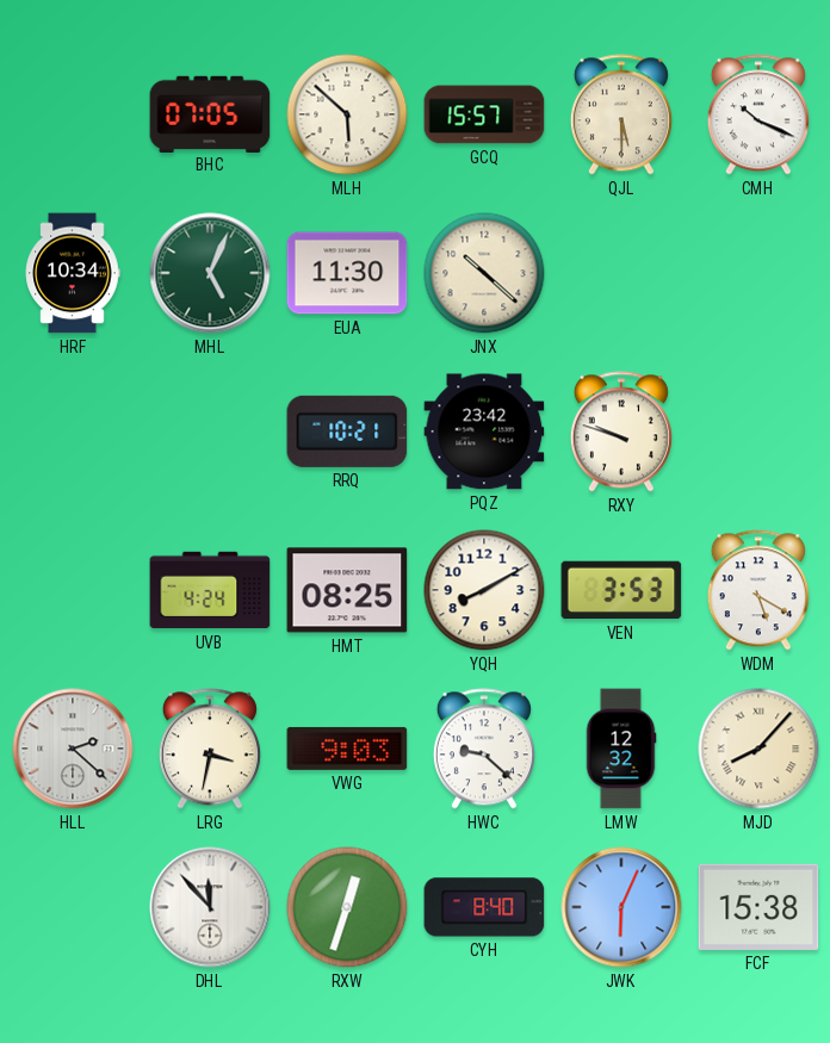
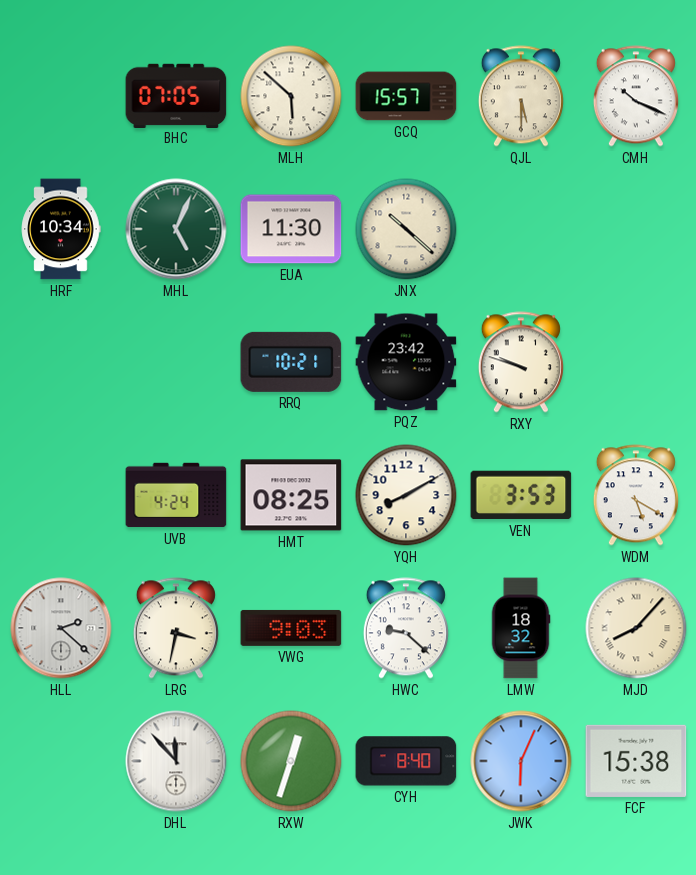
LMW: 12:32 -> 18:32
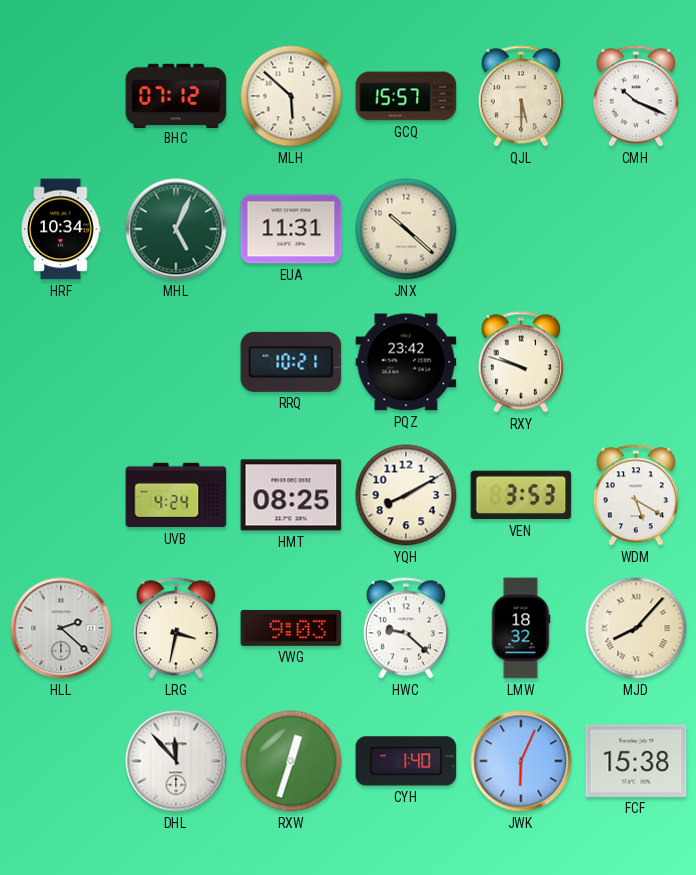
BHC: 07:05 -> 07:12
EUA: 11:30 -> 11:31
CYH: 8:40 -> 1:40
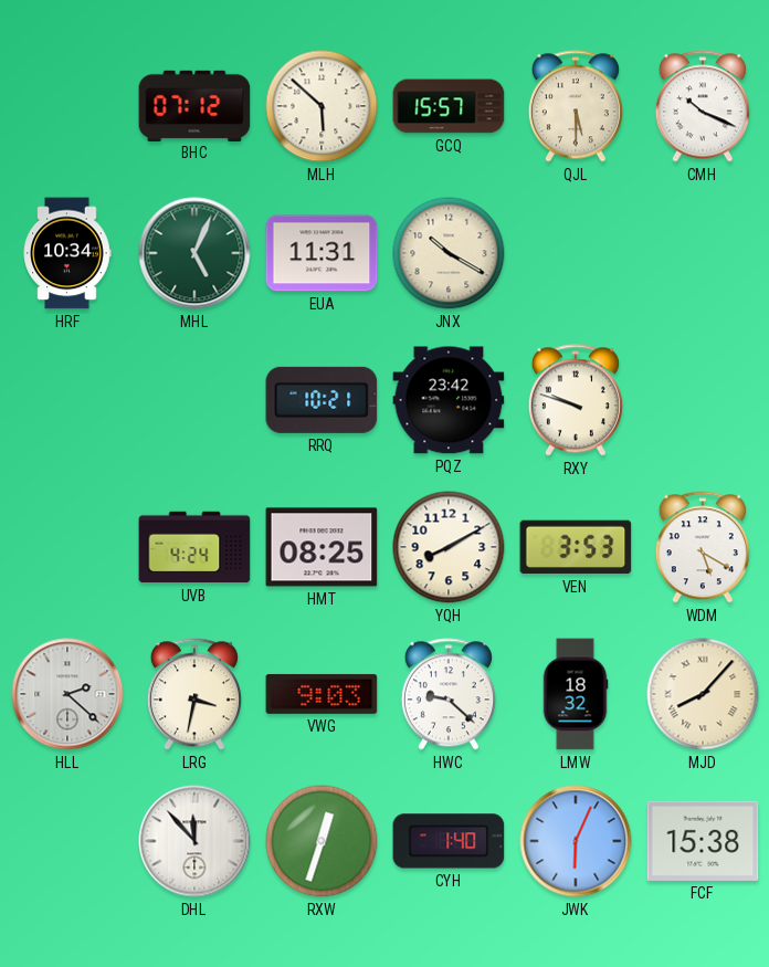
JNX: 10:22 -> 10:20
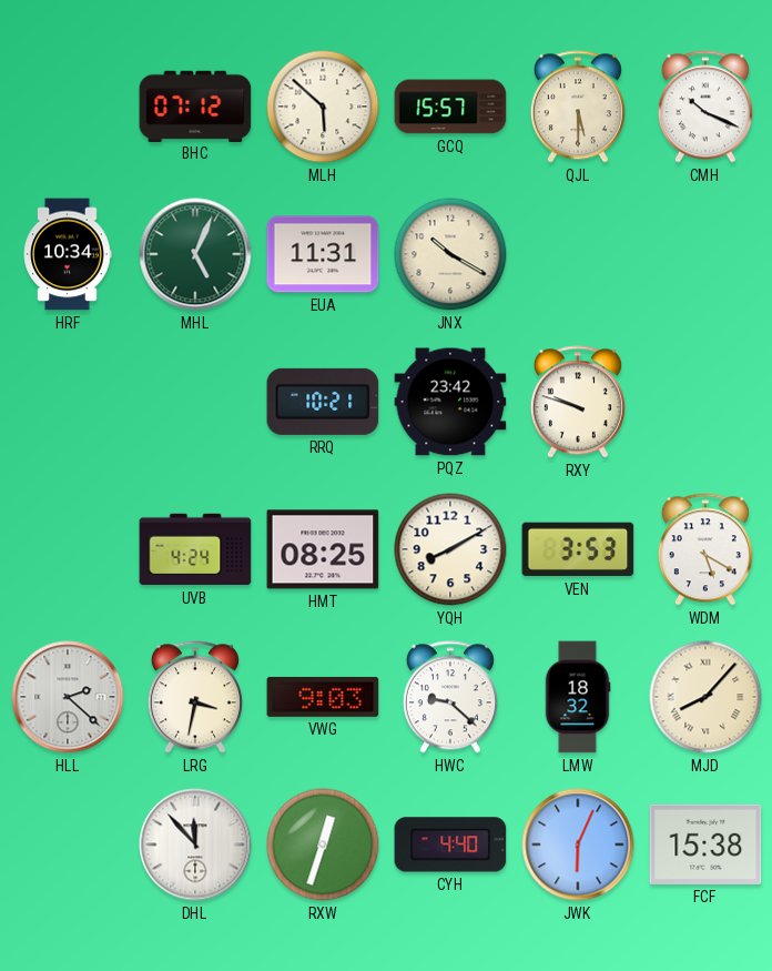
CYH: 1:40 -> 4:40
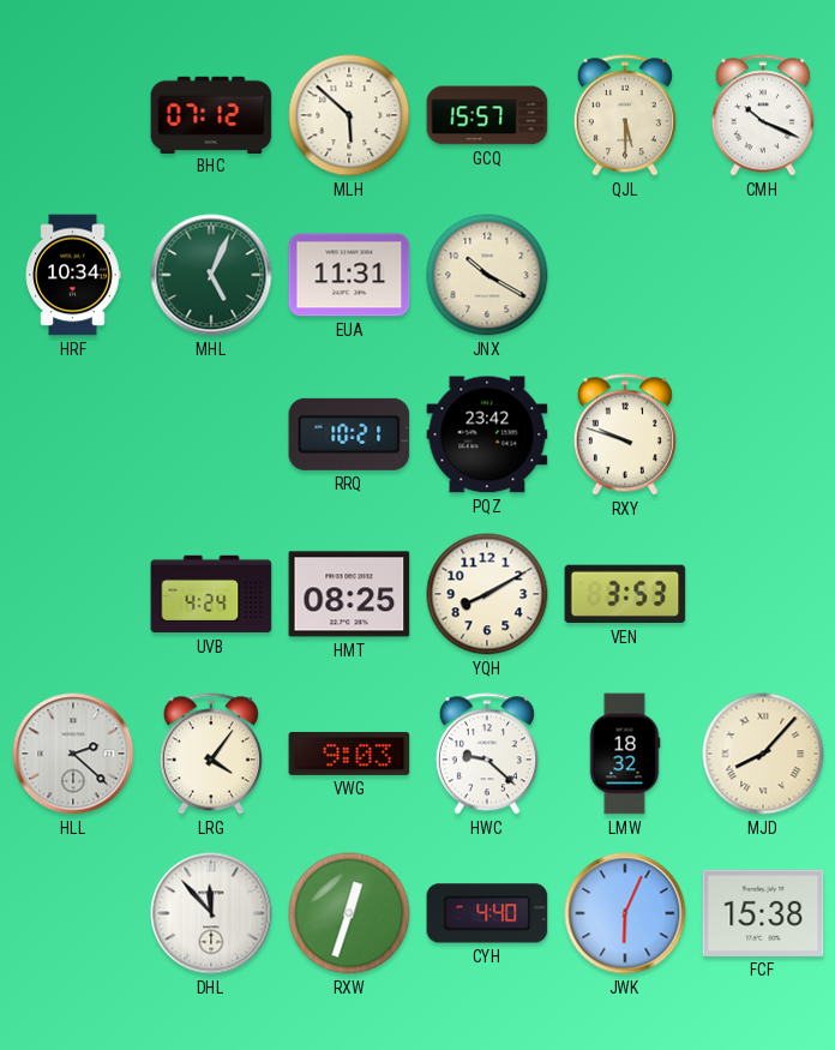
WDM: 5:20 -> none
LRG: 3:32 -> 4:06
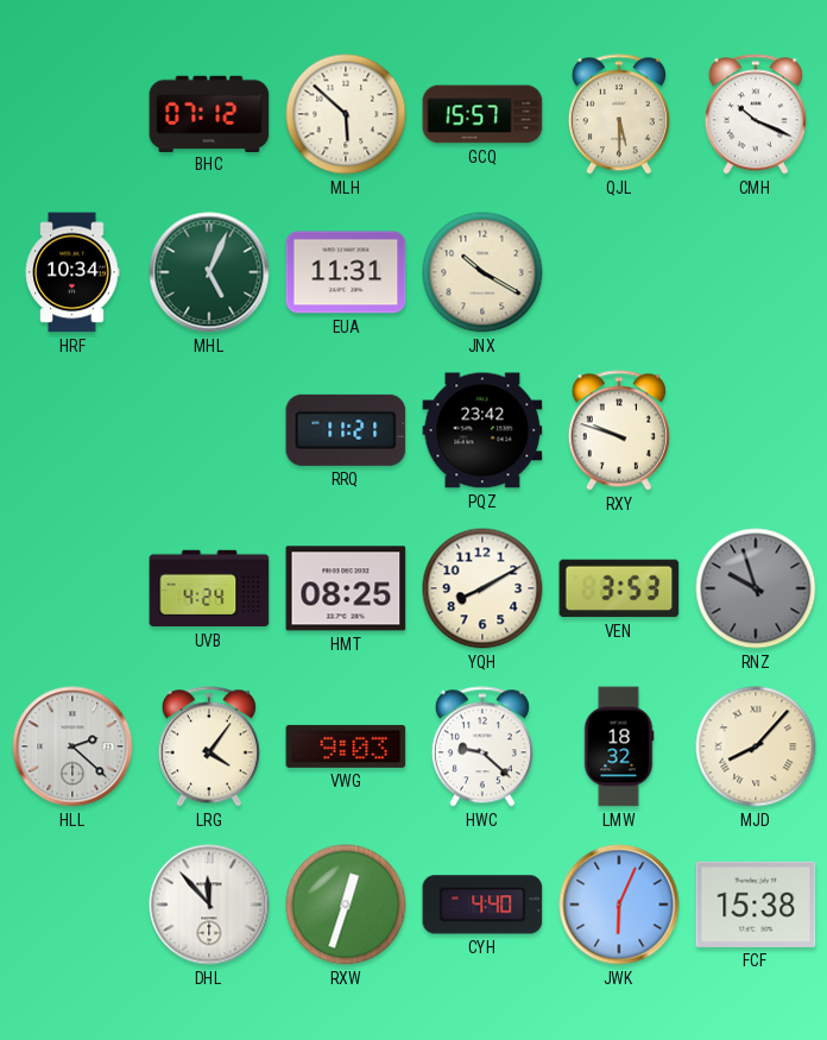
RRQ: 10:21 -> 11:21
RNZ: none -> 9:57
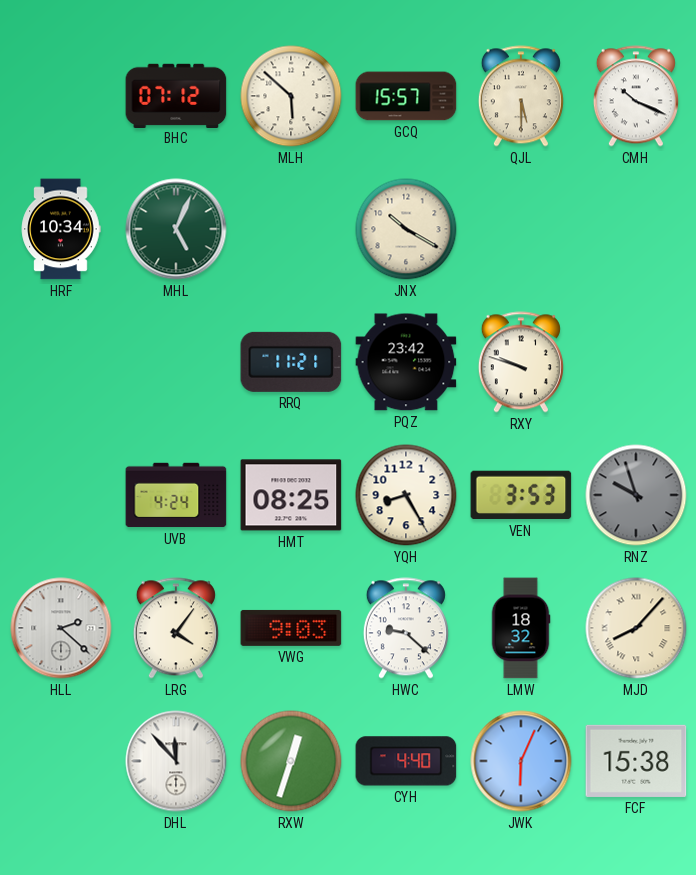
EUA: 11:31 -> none
YQH: 8:10 -> 8:25
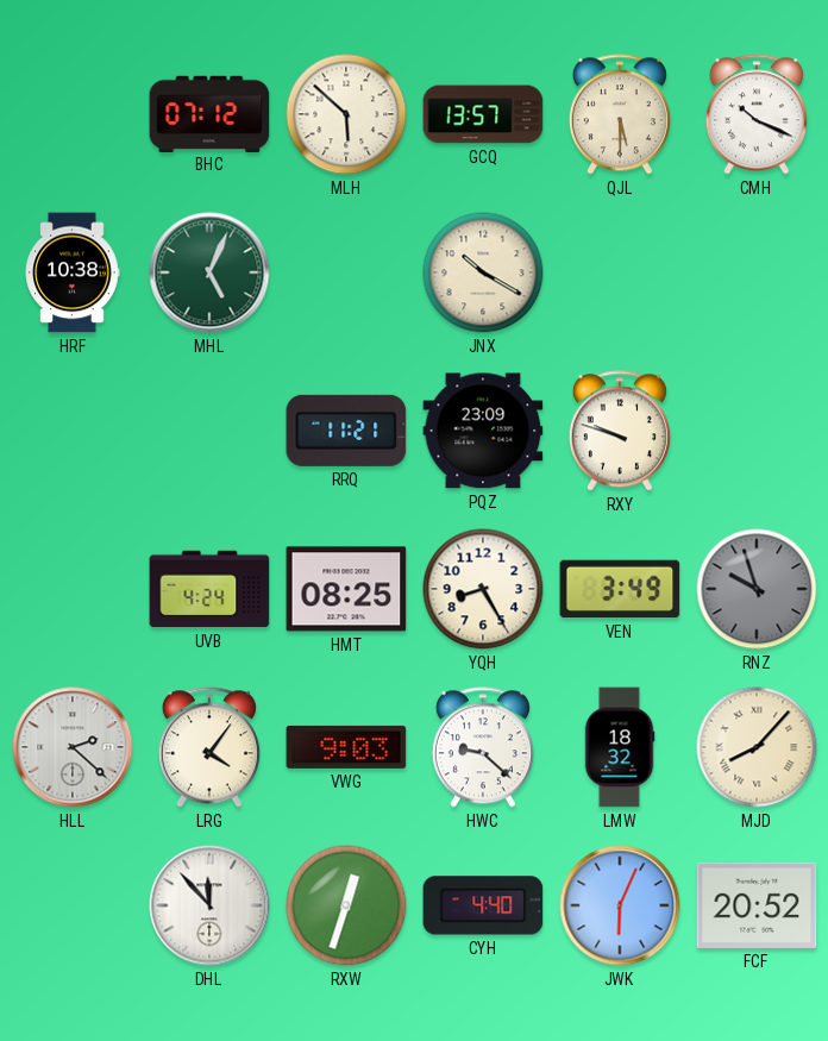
GCQ: 15:57 -> 13:57
HRF: 10:34 -> 10:38
PQZ: 23:42 -> 23:09
VEN: 3:53 -> 3:49
FCF: 15:38 -> 20:52
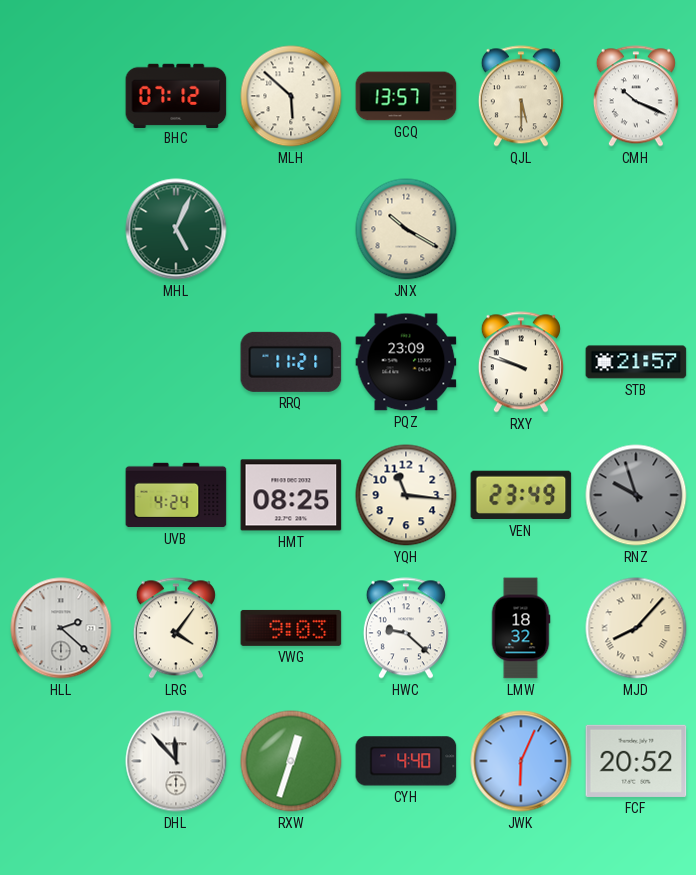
HRF: 10:38 -> none
STB: none -> 21:57
YQH: 8:25 -> 11:16
VEN: 3:49 -> 23:49
